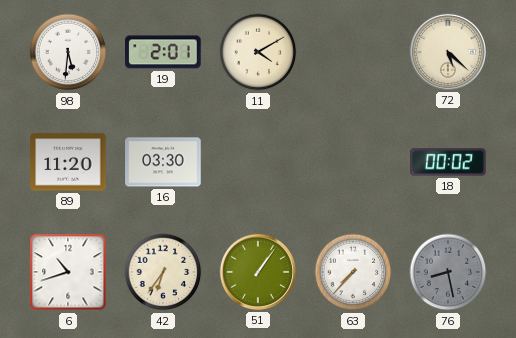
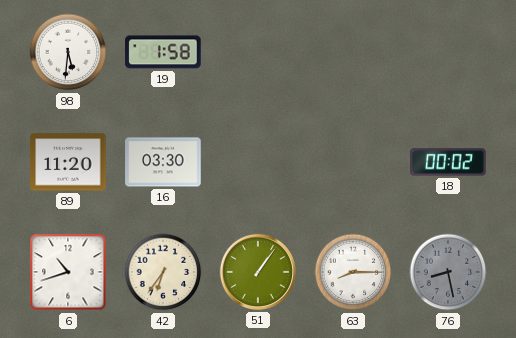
19: 2:01 -> 1:58
11: 4:10 -> none
72: 5:22 -> none
63: 7:37 -> 8:15
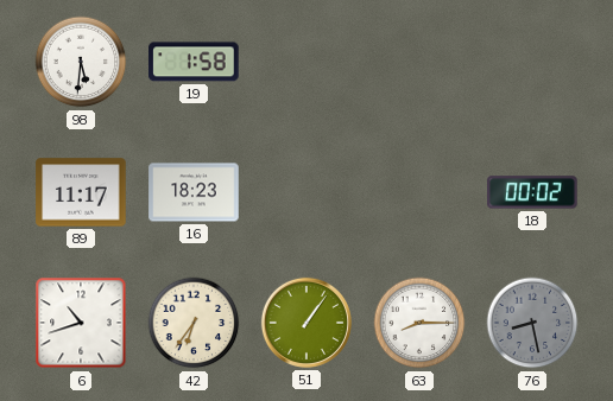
89: 11:20 -> 11:17
16: 03:30 -> 18:23
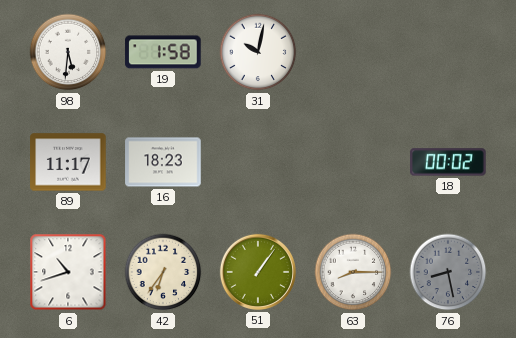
31: none -> 10:02
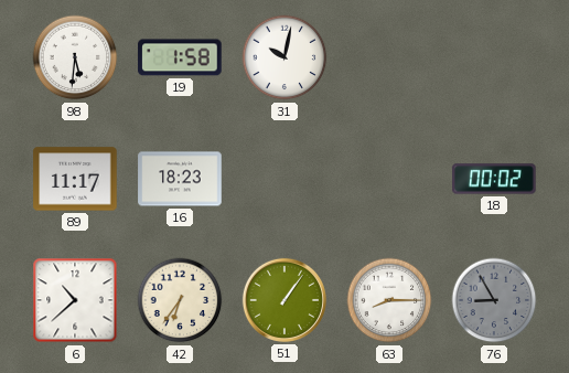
6: 10:42 -> 10:38
76: 8:28 -> 8:55
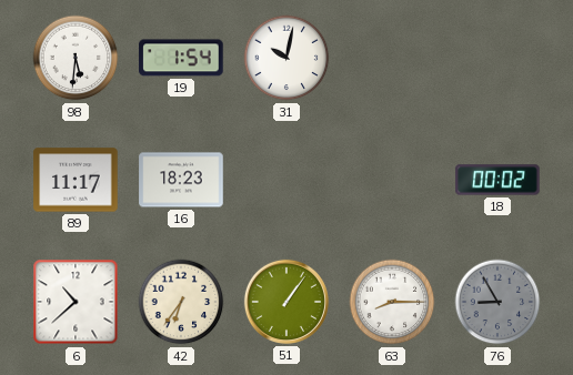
19: 1:58 -> 1:54
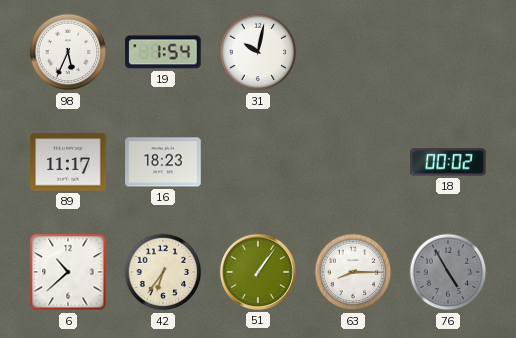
98: 5:31 -> 5:34
76: 8:55 -> 4:55
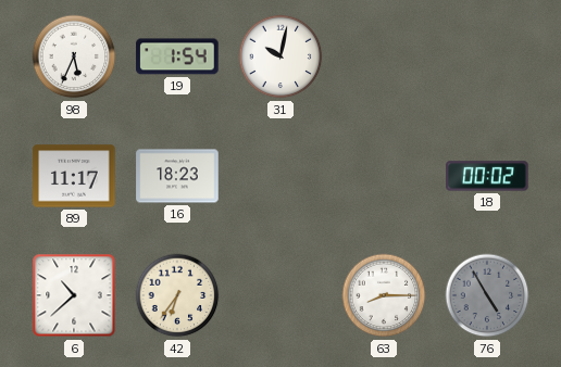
51: 1:06 -> none
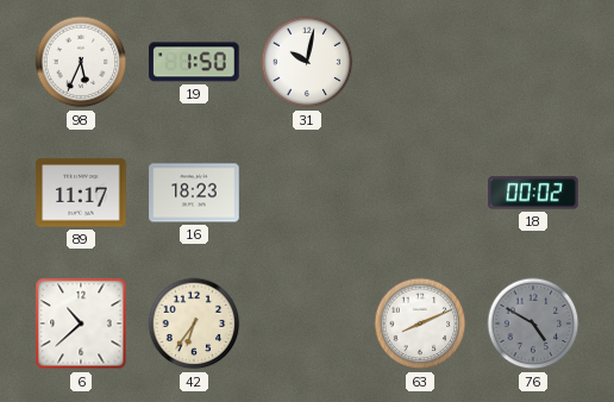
19: 1:54 -> 1:50
63: 8:15 -> 8:11
76: 4:55 -> 4:50
